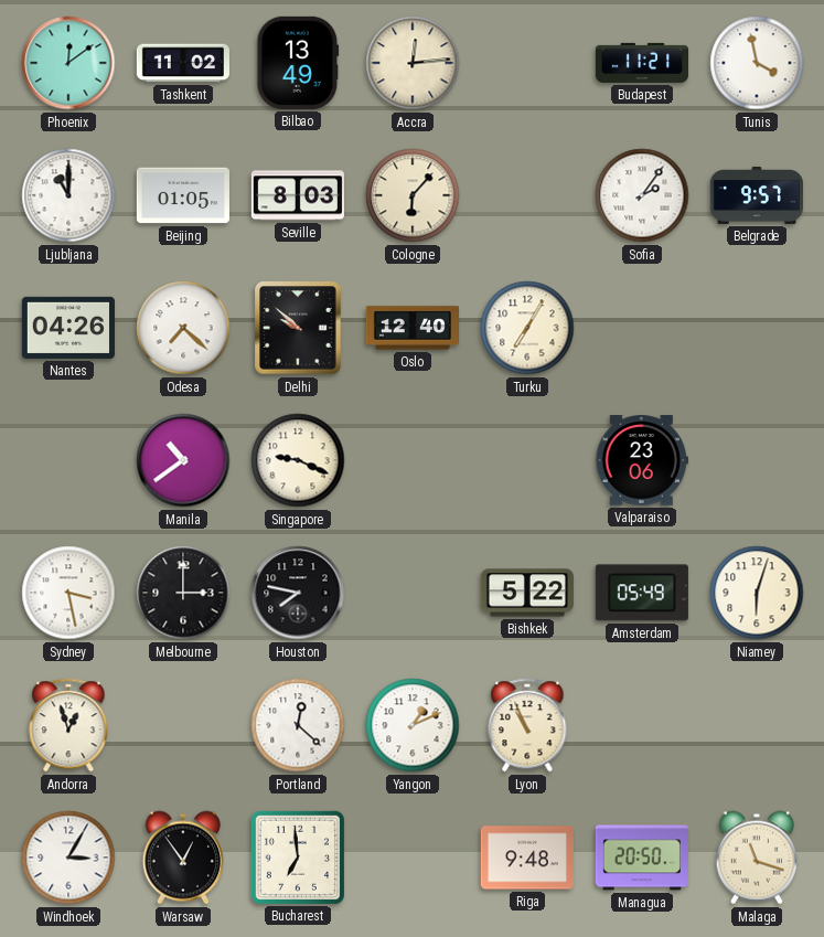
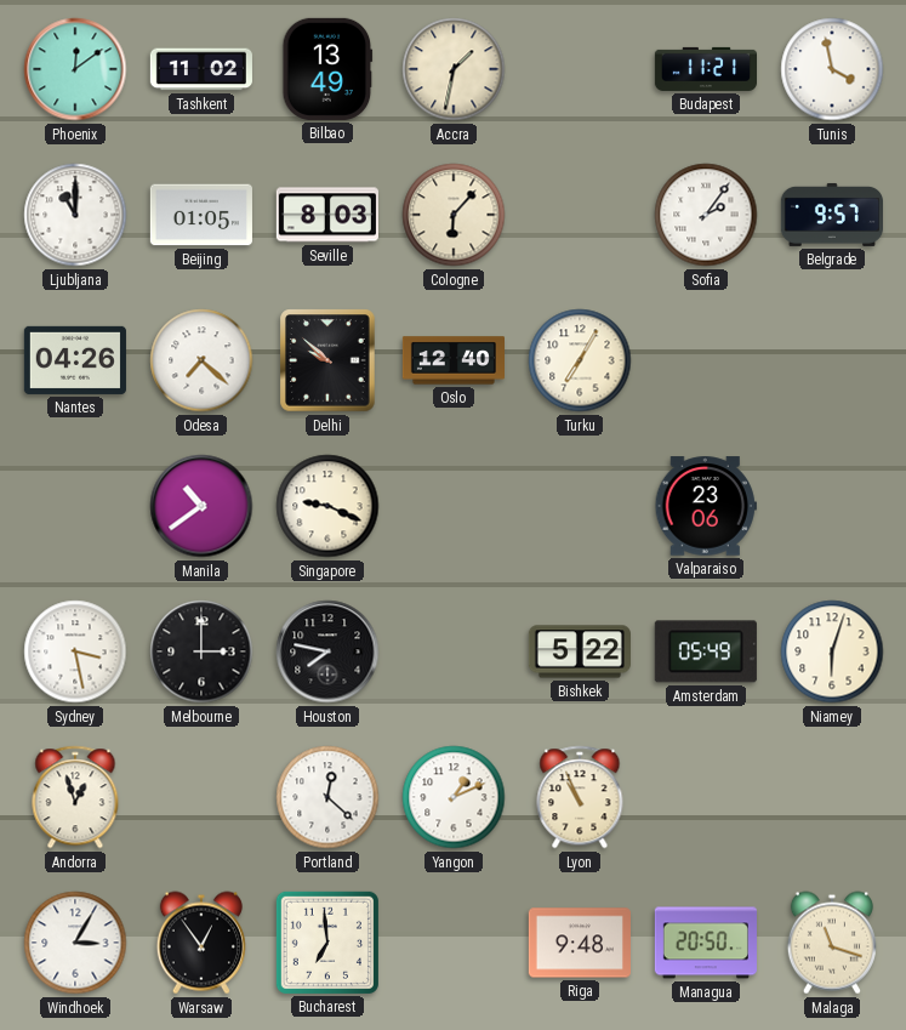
Accra: 12:14 -> 1:32
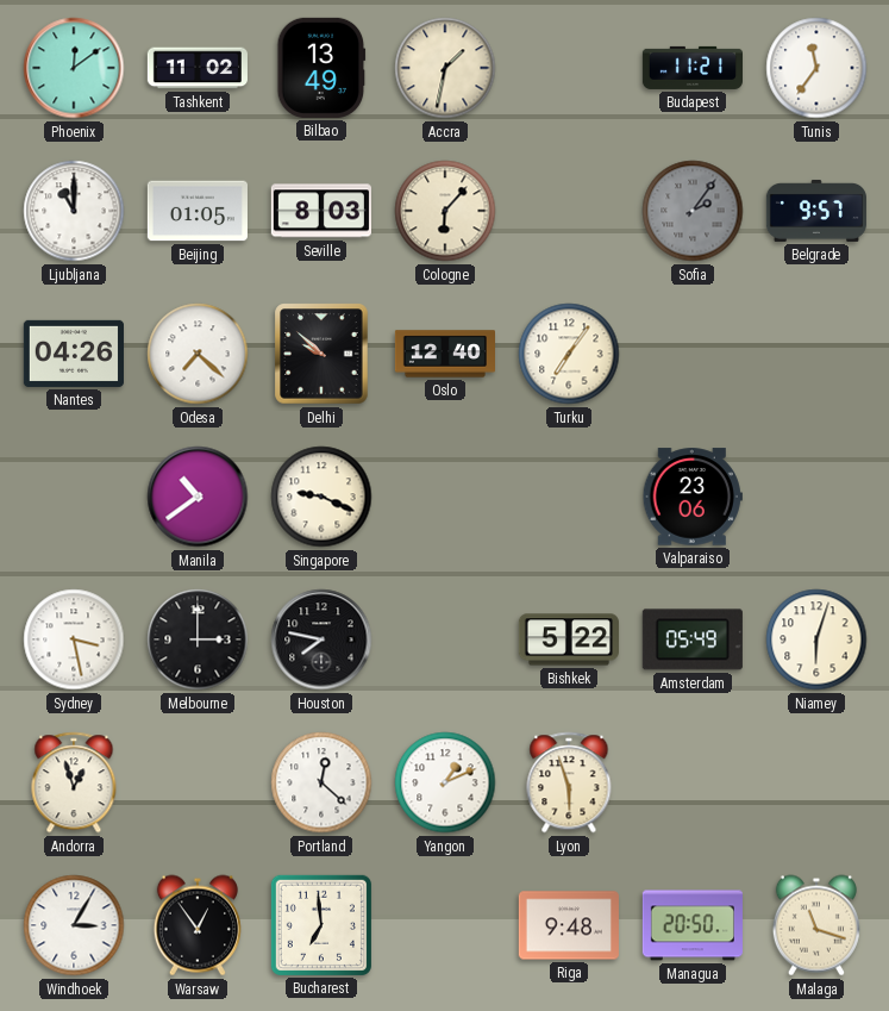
Tunis: 3:58 -> 11:36
Sofia dial: white -> grey
Turku: 7:05 -> 7:06
Lyon: 10:56 -> 5:57
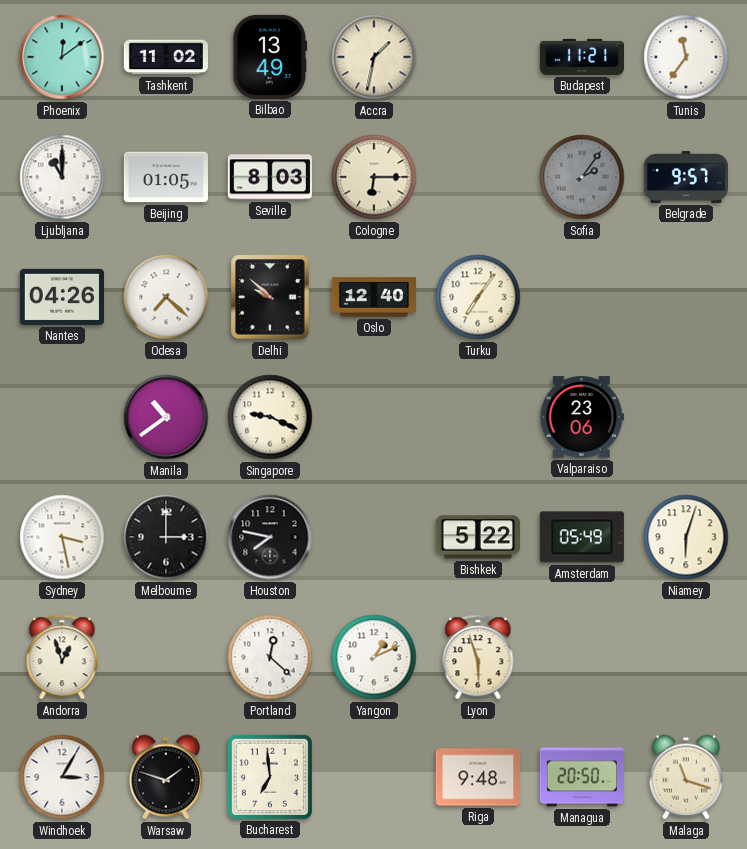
Cologne: 6:07 -> 6:15
Warsaw: 12:54 -> 1:48
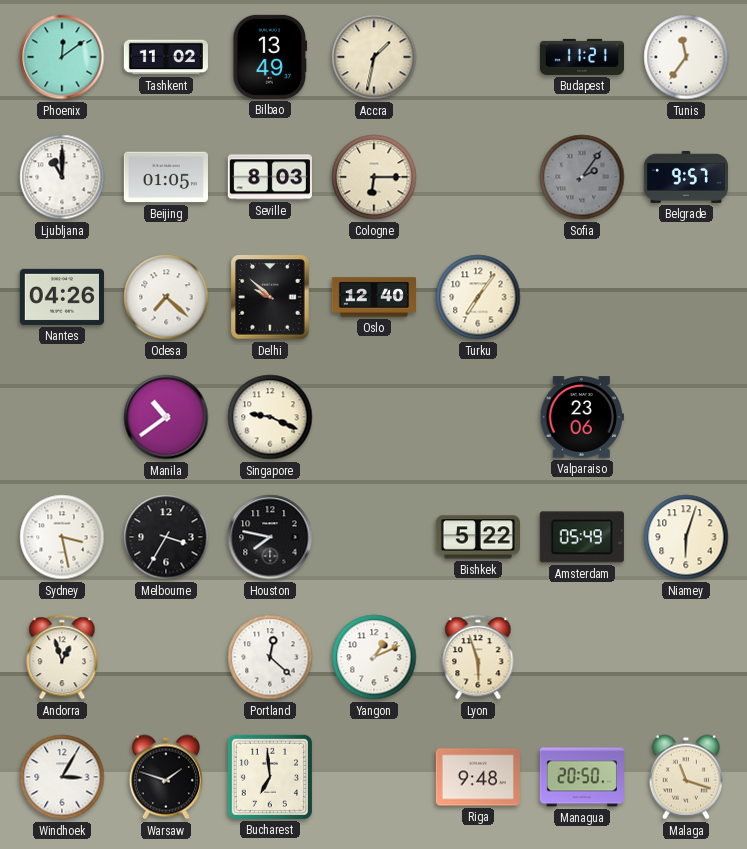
Melbourne: 3:00 -> 3:35
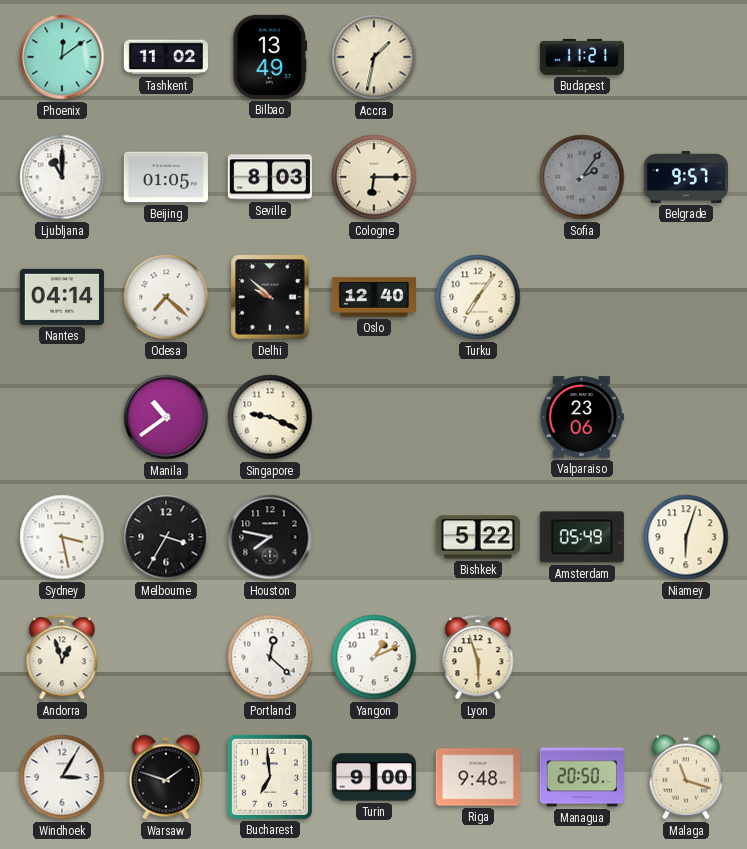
Tunis: 11:36 -> none
Nantes: 04:26 -> 04:14
Turin: none -> 9:00
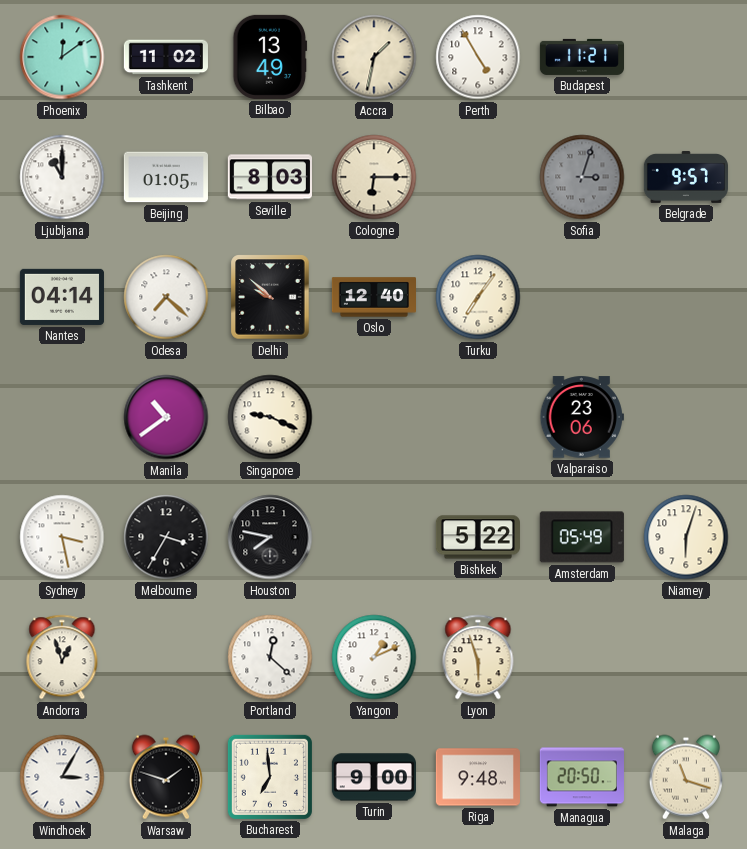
Perth: none -> 4:55
Sofia: 2:06 -> 3:03
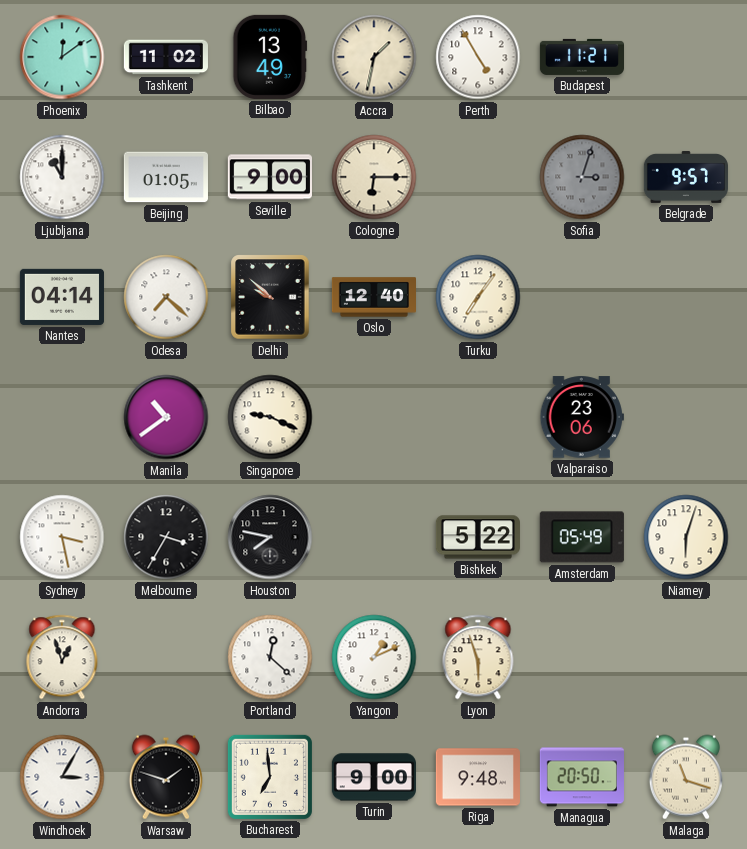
Seville: 8:03 -> 9:00
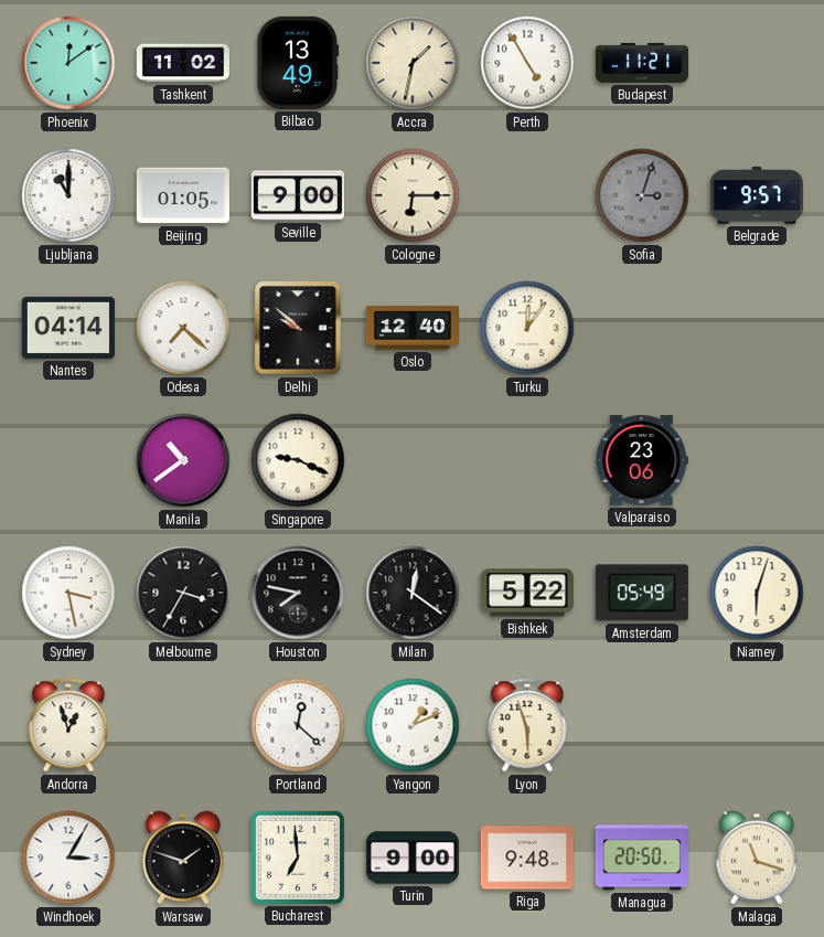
Turku: 7:06 -> 12:06
Milan: none -> 12:21
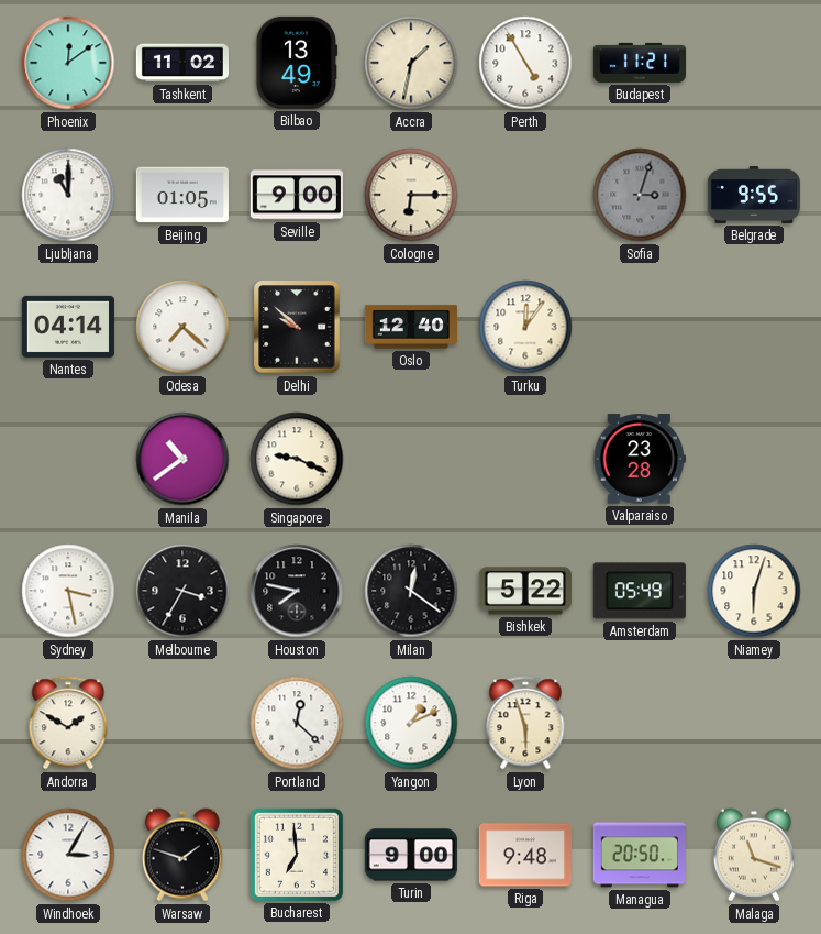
Belgrade: 9:57 -> 9:55
Valparaiso: 23:06 -> 23:28
Andorra: 12:57 -> 1:50
